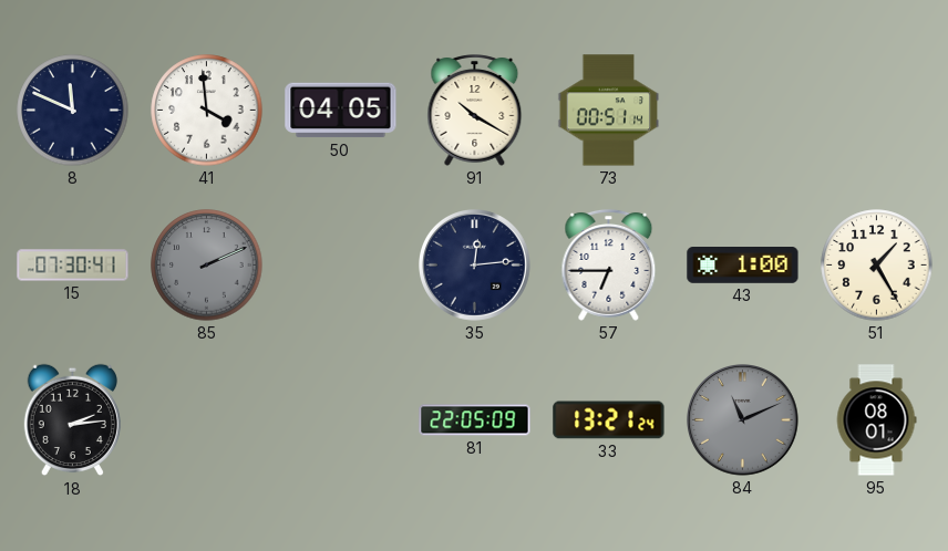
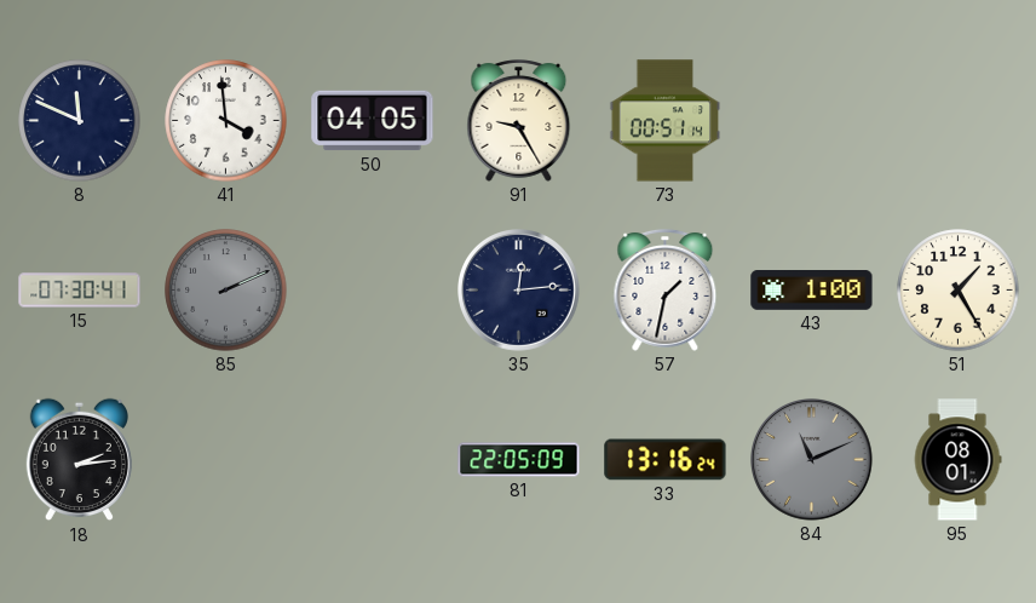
91: 10:20 -> 9:25
57: 6:45 -> 1:32
33: 13:21 -> 13:16
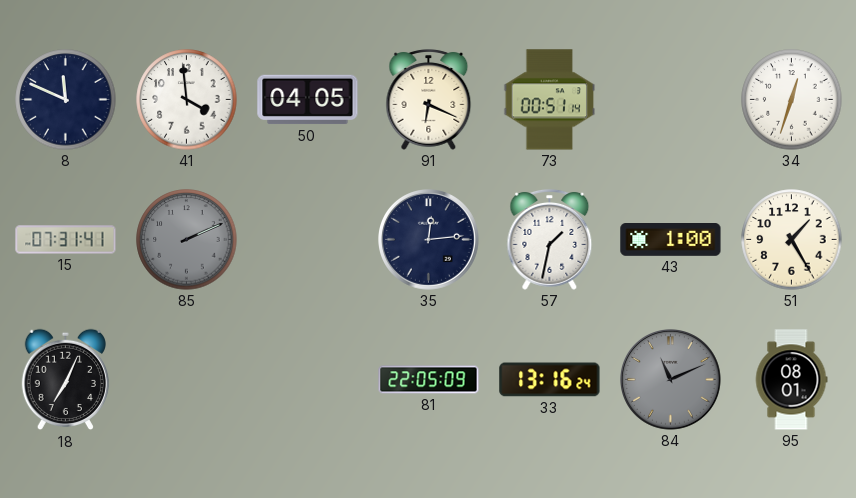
91: 9:25 -> 6:19
34: none -> 12:33
15: 07:30 -> 07:31
18: 2:14 -> 7:04
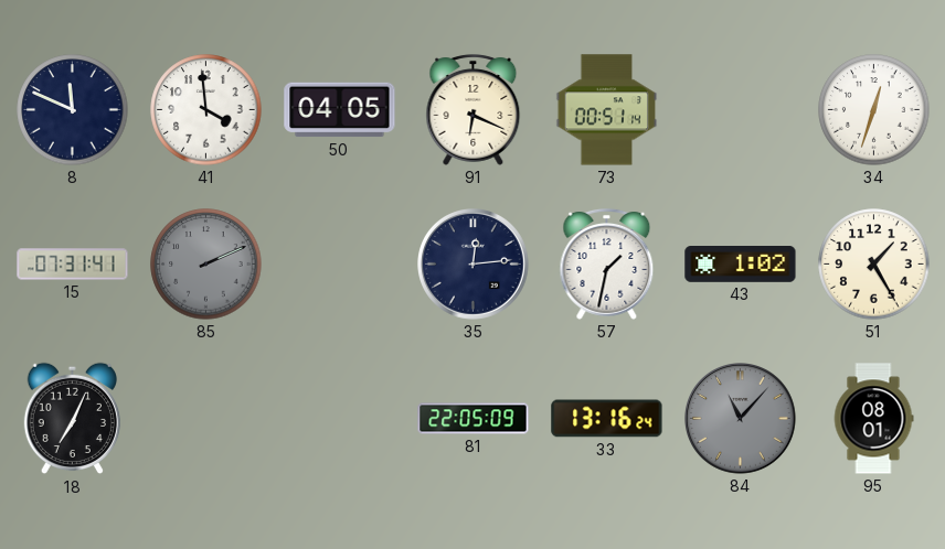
43: 1:00 -> 1:02
84: 11:11 -> 11:07
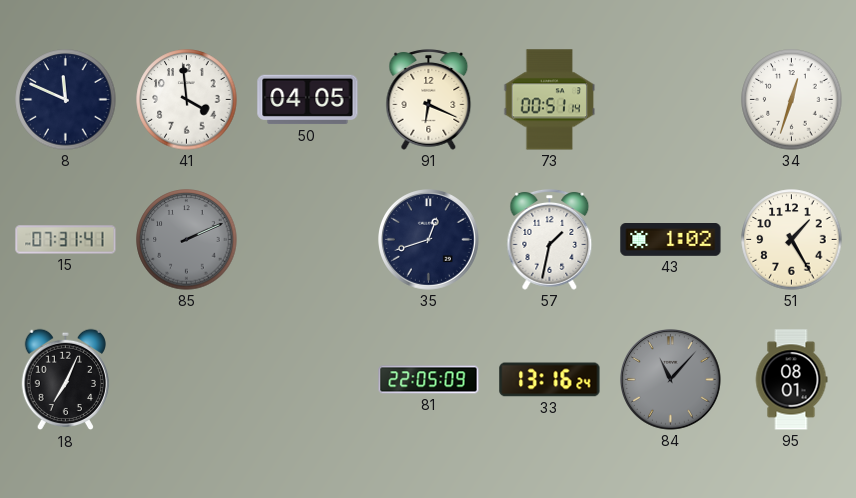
35: 12:14 -> 12:42
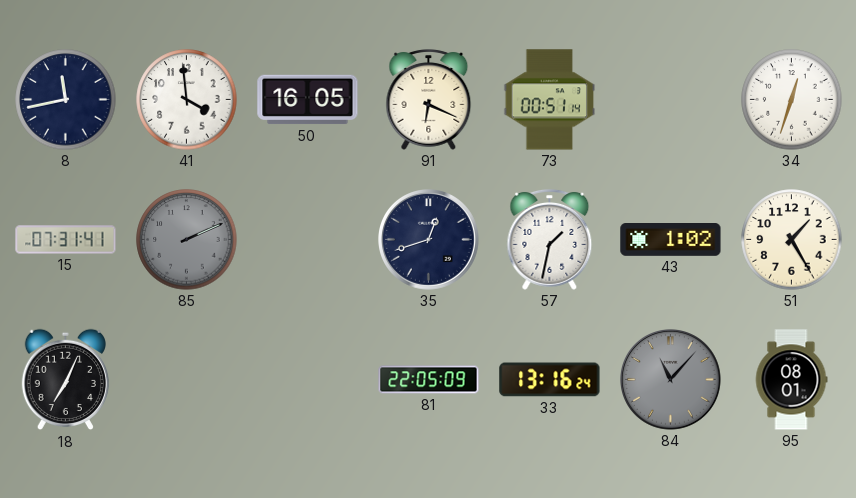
8: 11:49 -> 11:43
50: 04:05 -> 16:05
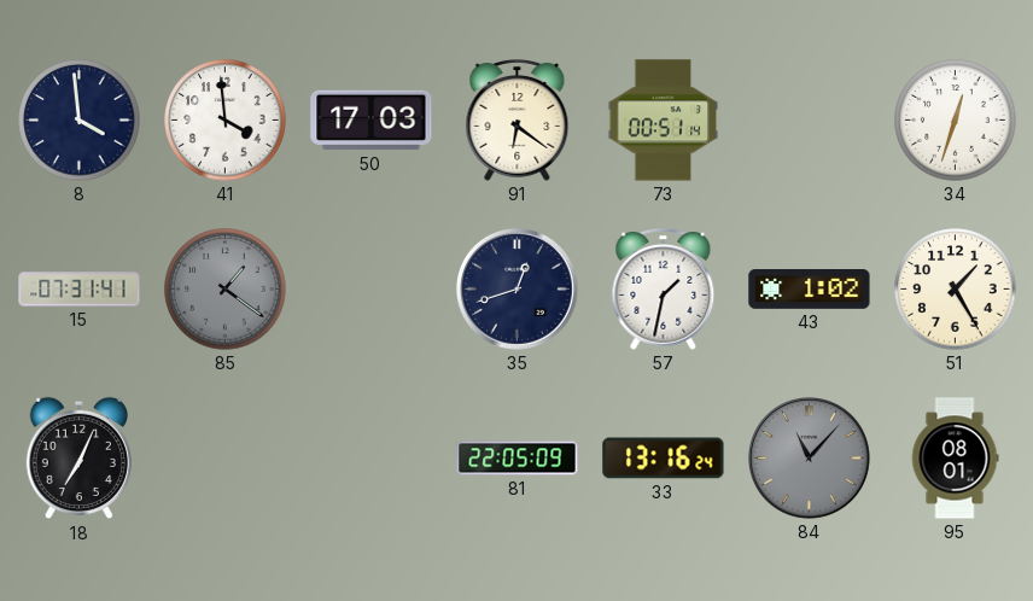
8: 11:43 -> 3:59
50: 16:05 -> 17:03
91: 6:19 -> 6:21
85: 2:11 -> 1:21
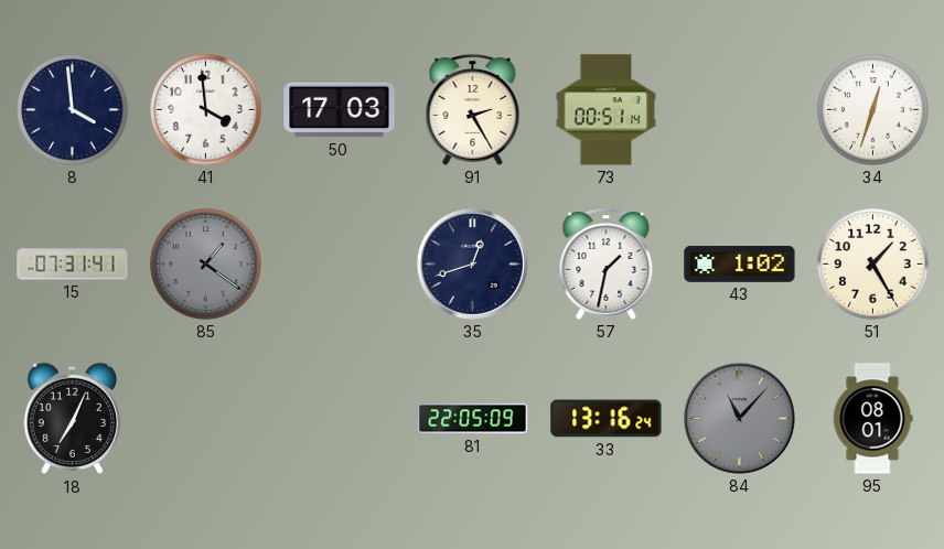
91: 6:21 -> 2:25
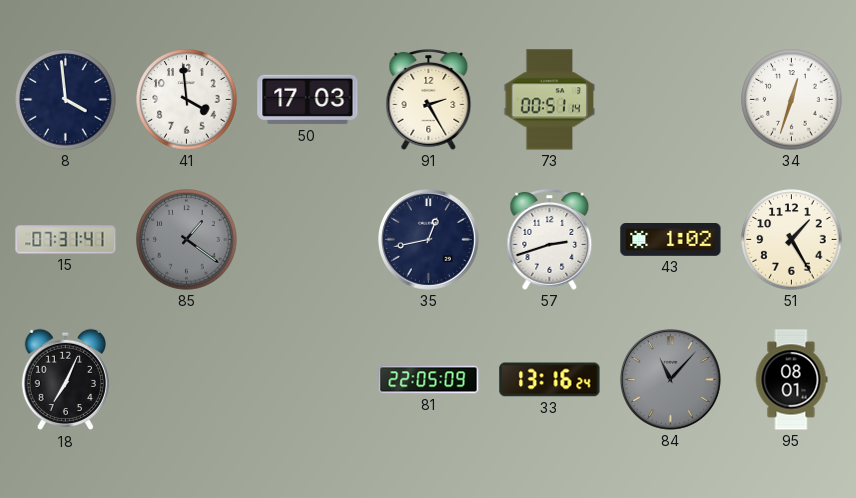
35: 12:42 -> 12:43
57: 1:32 -> 2:42
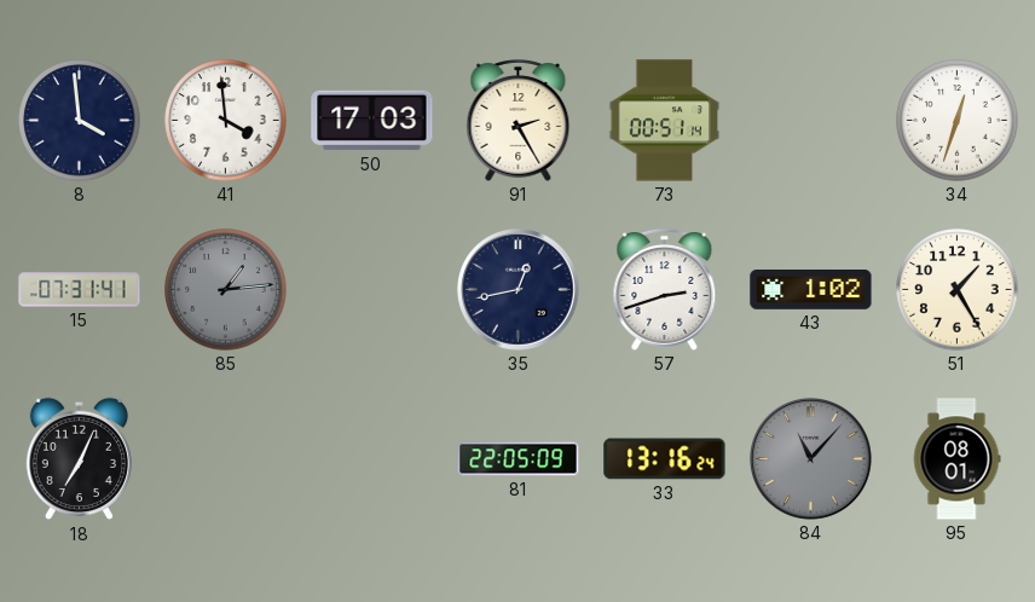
85: 1:21 -> 1:14
